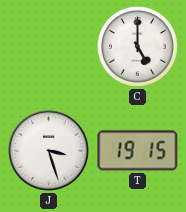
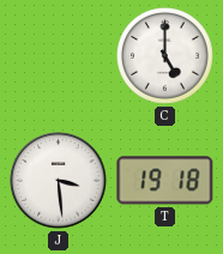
J: 3:27 -> 3:29
T: 19:15 -> 19:18
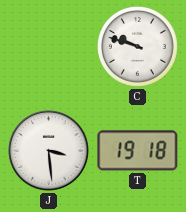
C: 5:00 -> 9:48
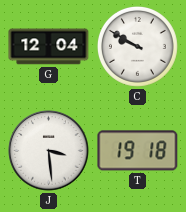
G: none -> 12:04
C: 9:48 -> 9:50
